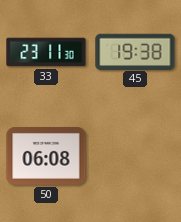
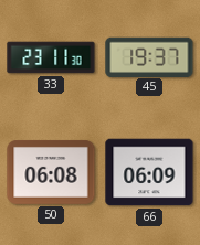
45: 19:38 -> 19:37
66: none -> 06:09
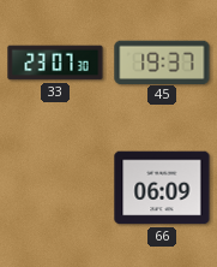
33: 23:11 -> 23:07
50: 06:08 -> none
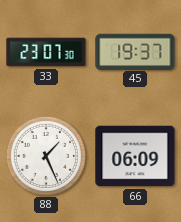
88: none -> 1:26
